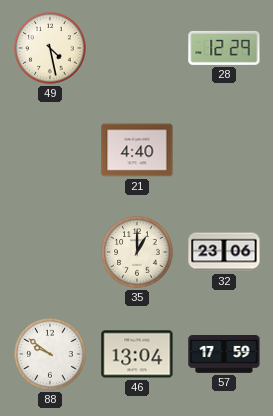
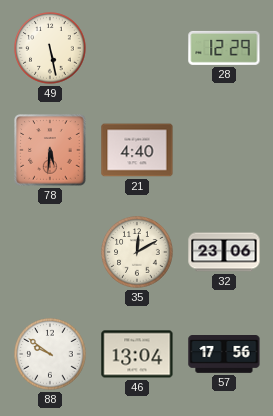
49: 4:28 -> 5:28
78: none -> 5:31
35: 1:00 -> 12:10
57: 17:59 -> 17:56
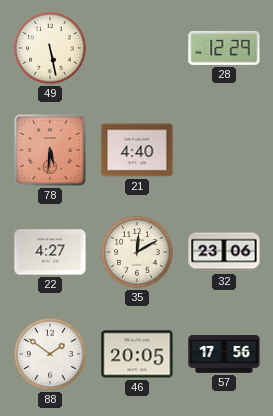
22: none -> 4:27
88: 9:51 -> 1:51
46: 13:04 -> 20:05
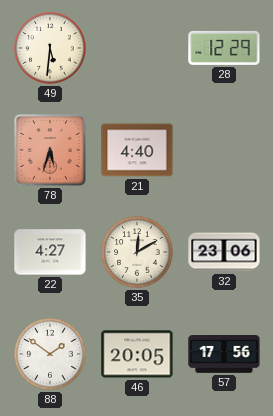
49: 5:28 -> 5:31
78: 5:31 -> 5:33
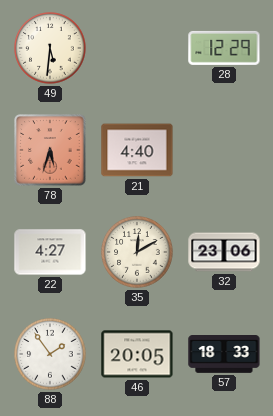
88: 1:51 -> 1:54
57: 17:56 -> 18:33
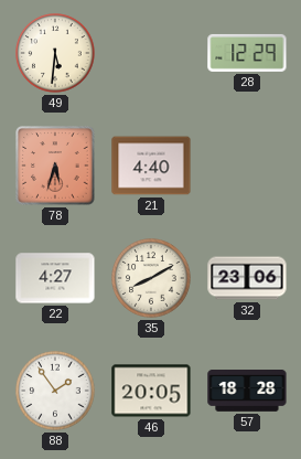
35: 12:10 -> 8:10
57: 18:33 -> 18:28
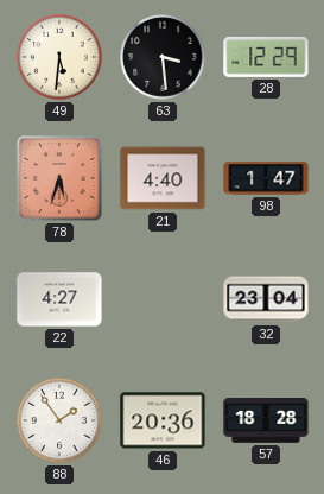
63: none -> 3:29
98: none -> 1:47
35: 8:10 -> none
32: 23:06 -> 23:04
46: 20:05 -> 20:36
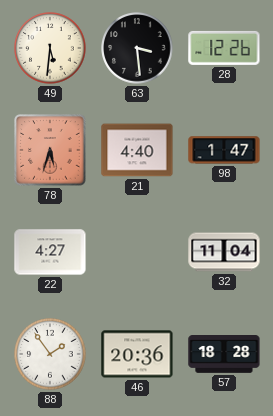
28: 12:29 -> 12:26
32: 23:04 -> 11:04
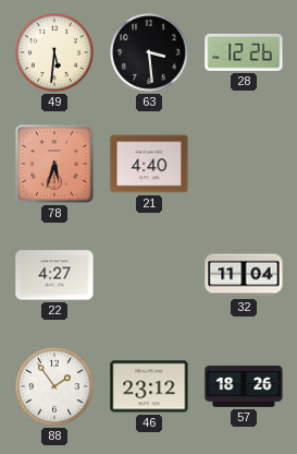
98: 1:47 -> none
46: 20:36 -> 23:12
57: 18:28 -> 18:26
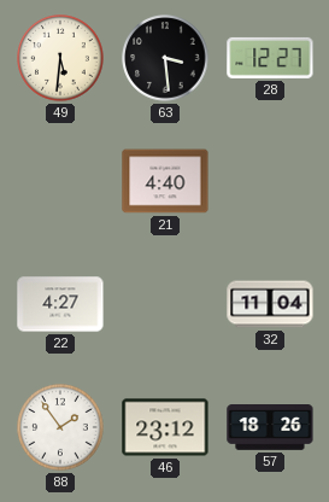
28: 12:26 -> 12:27
78: 5:33 -> none
